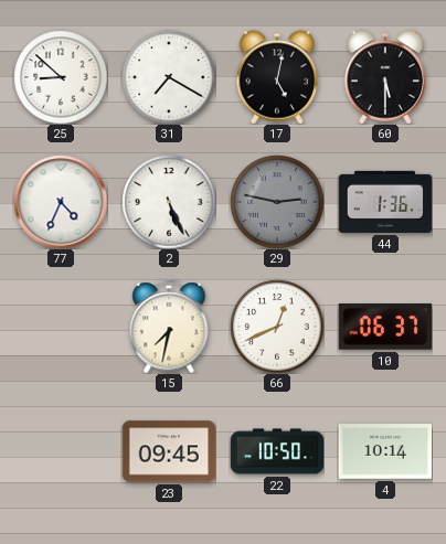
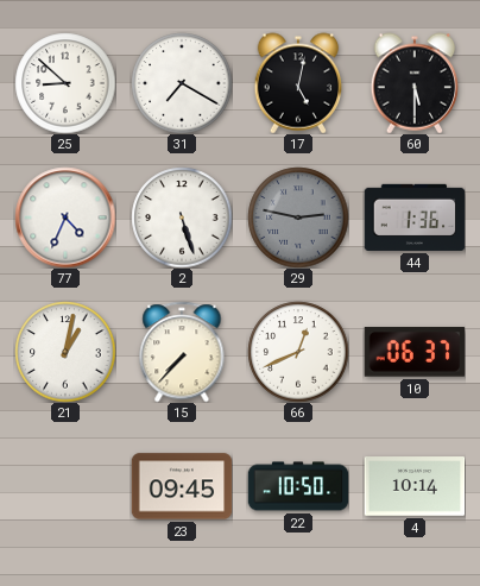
2: 5:26 -> 5:27
21: none -> 1:02
15: 7:32 -> 7:37
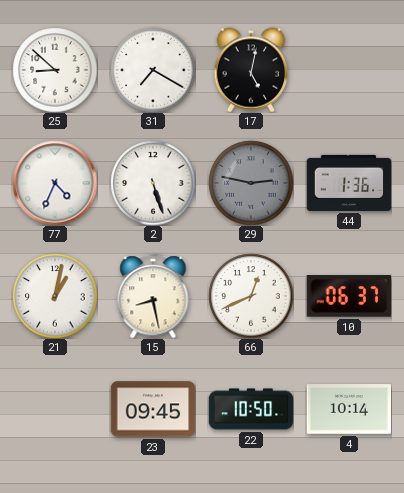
60: 5:30 -> none
15: 7:37 -> 8:28
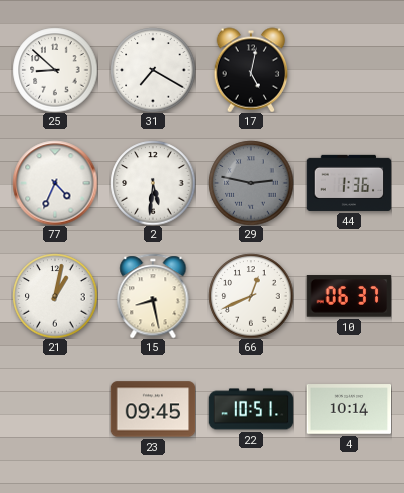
2: 5:27 -> 5:31
22: 10:50 -> 10:51
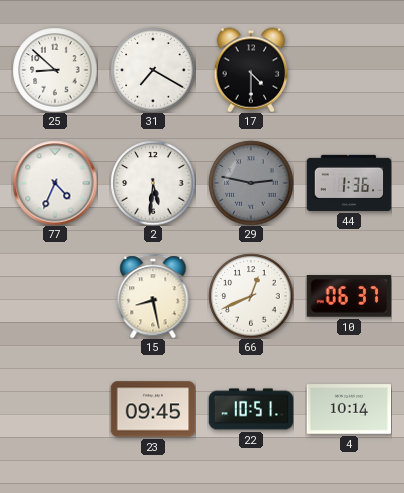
17: 5:02 -> 4:30
21: 1:02 -> none
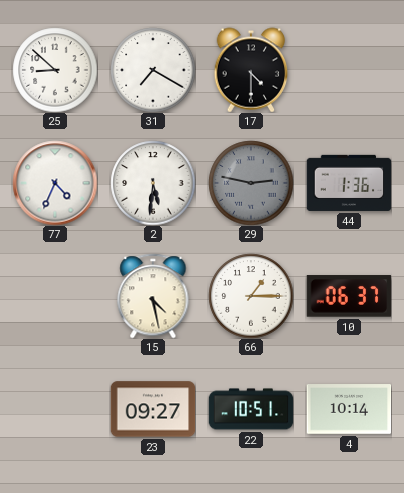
15: 8:28 -> 4:28
66: 12:41 -> 1:15
23: 09:45 -> 09:27
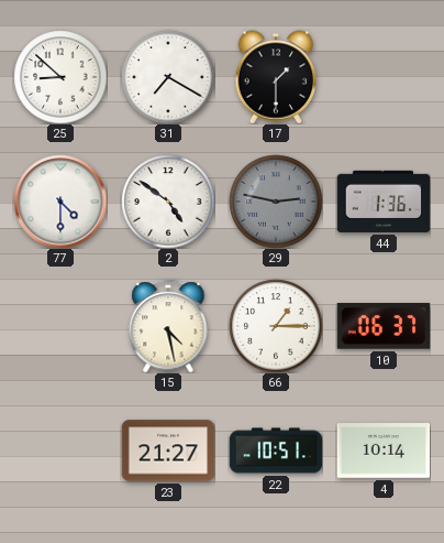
17: 4:30 -> 1:30
77: 4:34 -> 4:30
2: 5:31 -> 4:51
23: 09:27 -> 21:27
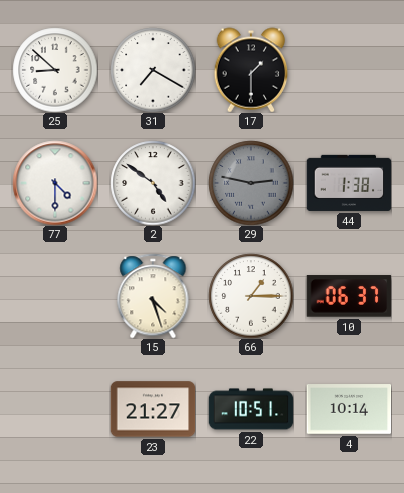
44: 1:36 -> 1:38
15: 4:28 -> 4:27
